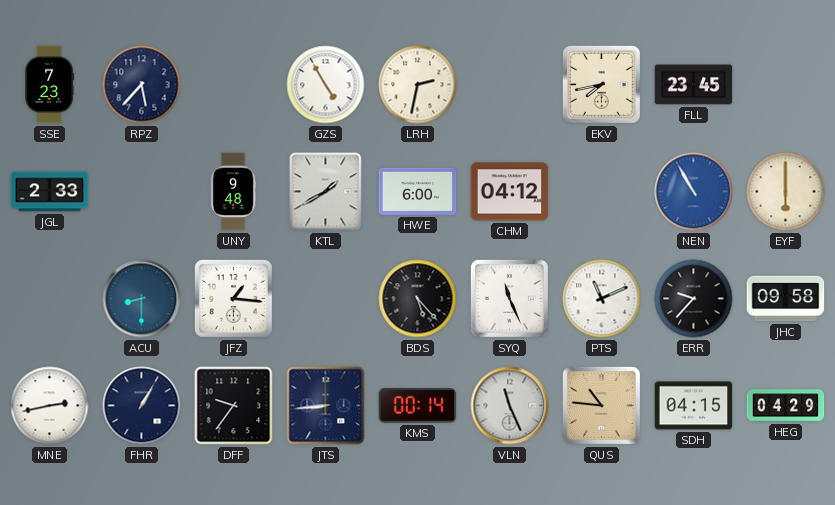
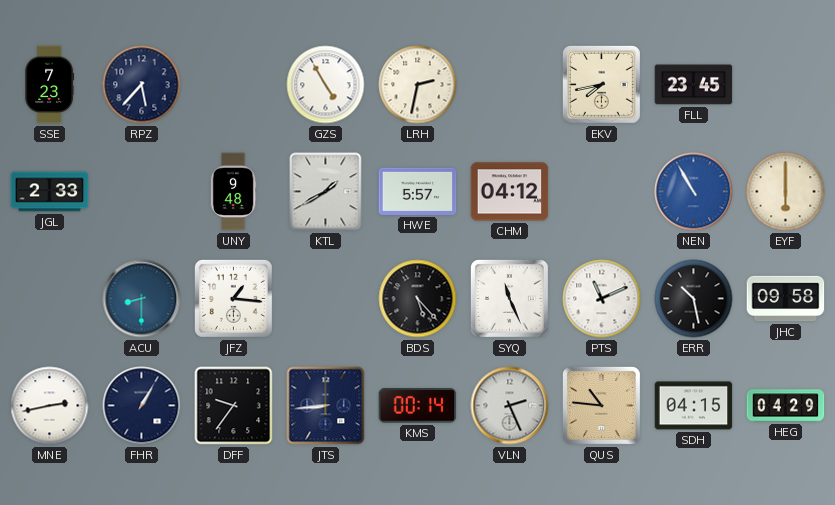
HWE: 6:00 -> 5:57
ERR: 9:37 -> 10:28
VLN: 11:26 -> 2:26
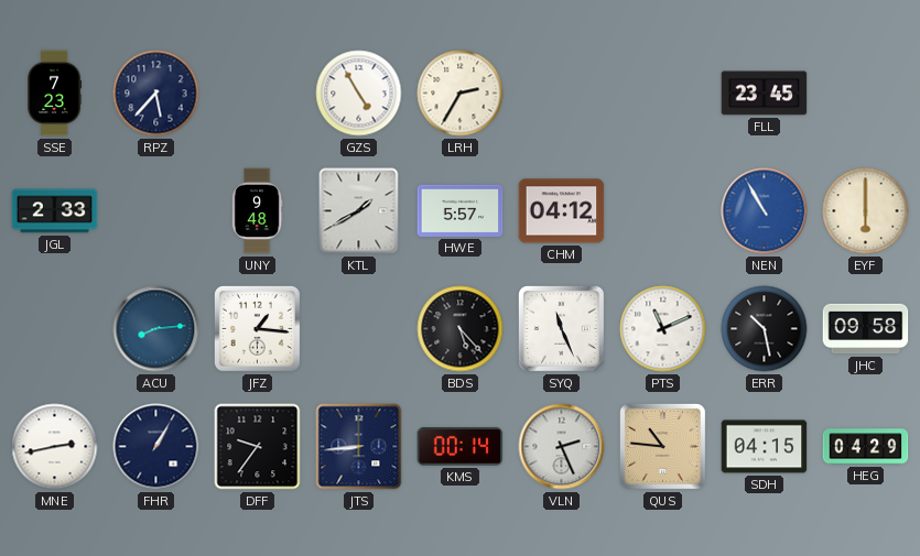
LRH: 2:32 -> 2:35
EKV: 7:43 -> none
ACU: 8:30 -> 8:14
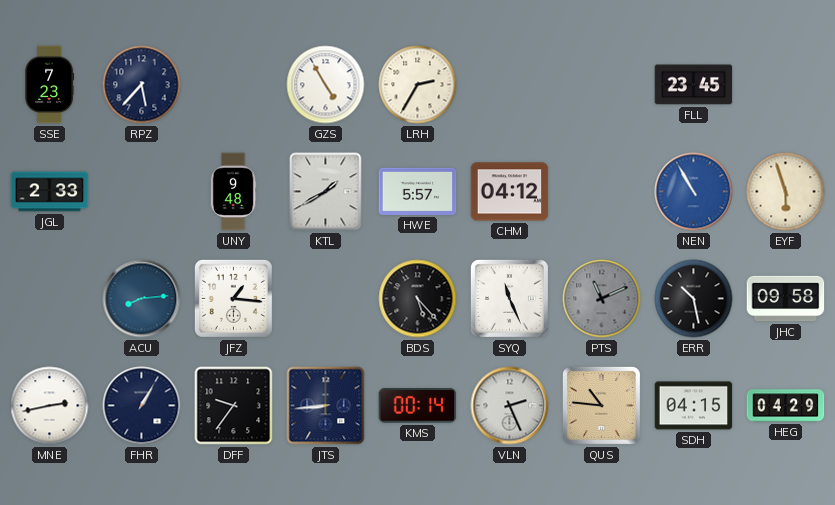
EYF: 6:00 -> 5:57
PTS dial: white -> grey
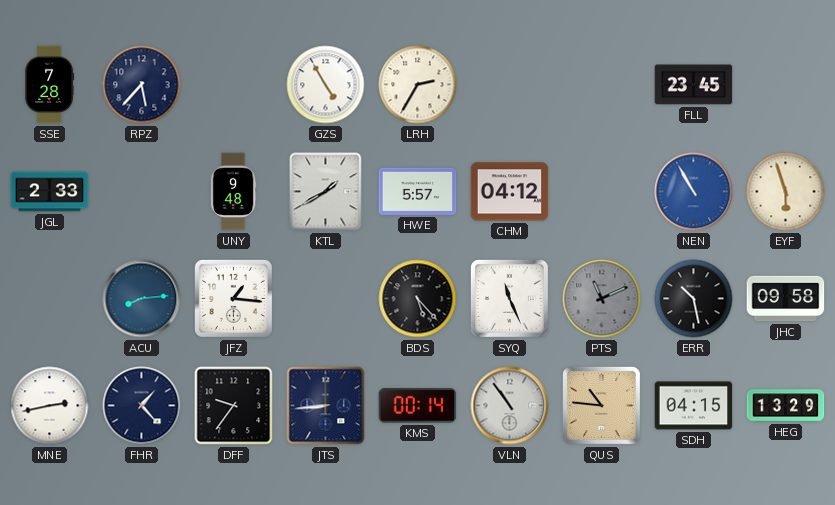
SSE: 7:23 -> 7:28
FHR: 1:05 -> 1:23
VLN: 2:26 -> 10:54
HEG: 04:29 -> 13:29
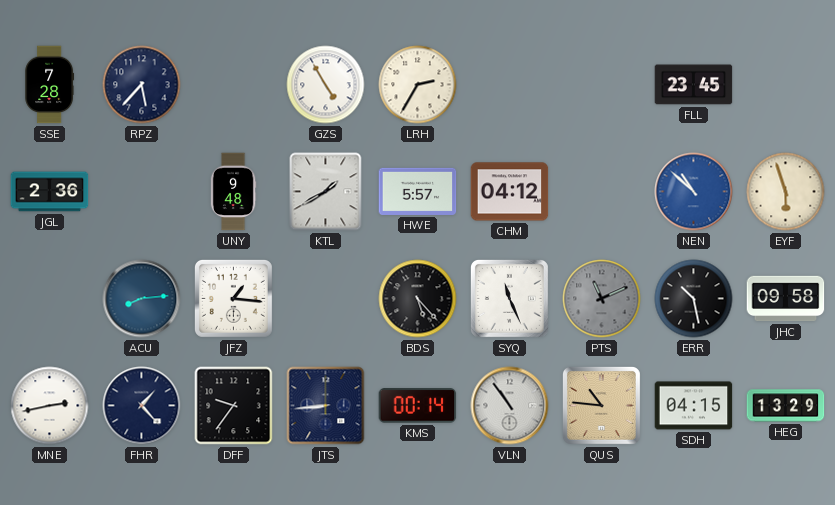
JGL: 2:33 -> 2:36
NEN: 10:55 -> 10:52
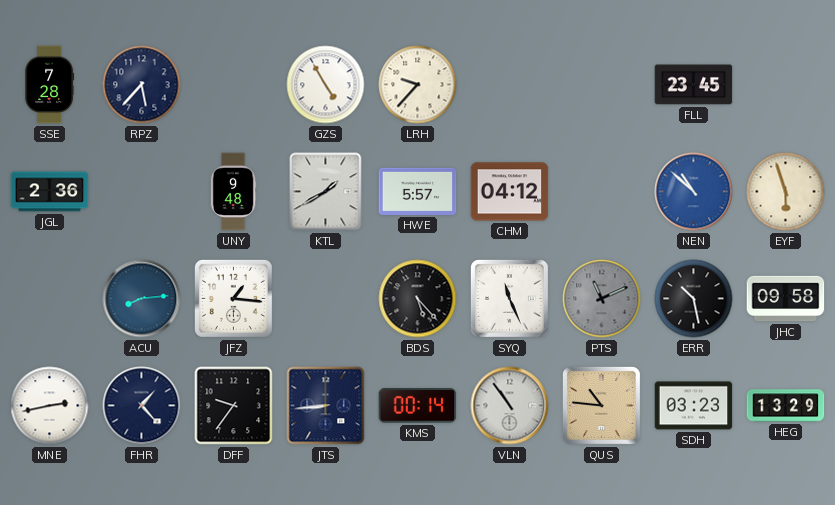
LRH: 2:35 -> 9:37
SDH: 04:15 -> 03:23
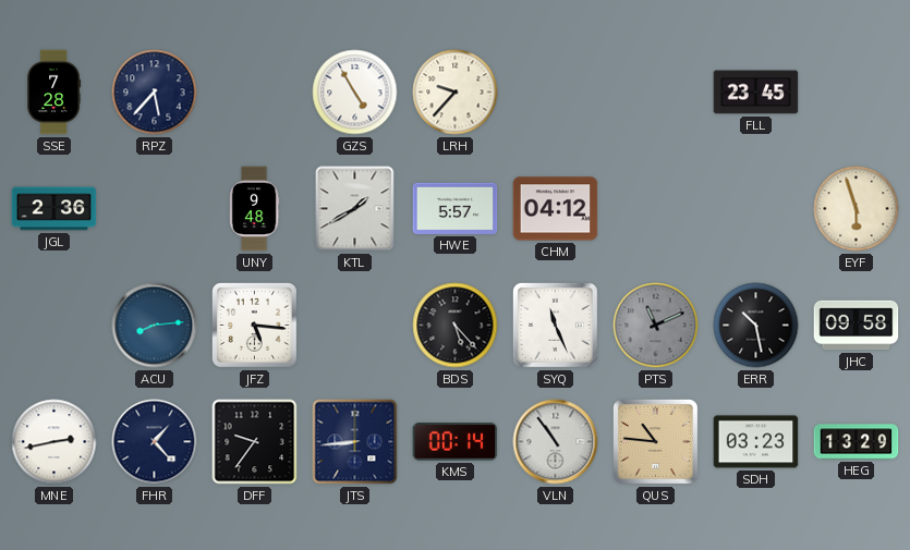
NEN: 10:52 -> none
JFZ: 1:16 -> 5:16
